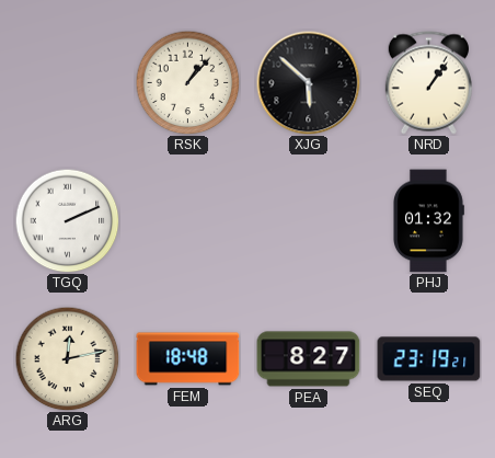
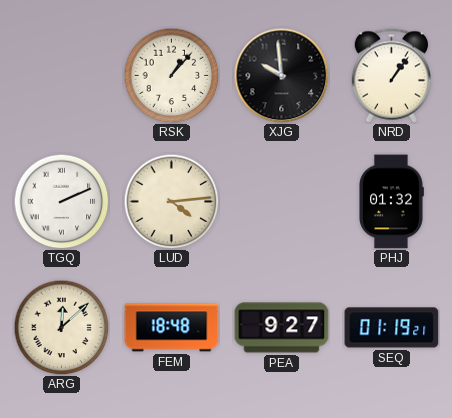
XJG: 5:52 -> 9:59
LUD: none -> 4:14
ARG: 12:13 -> 12:08
PEA: 8:27 -> 9:27
SEQ: 23:19 -> 01:19
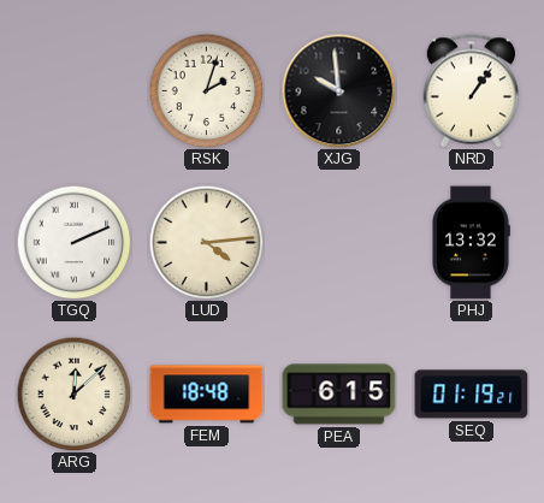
RSK: 1:07 -> 2:03
PHJ: 01:32 -> 13:32
PEA: 9:27 -> 6:15
